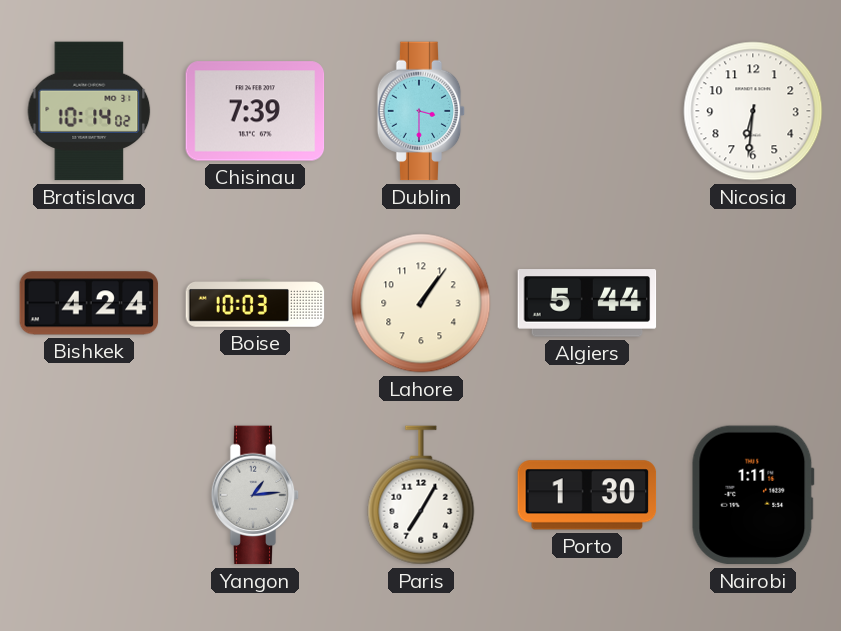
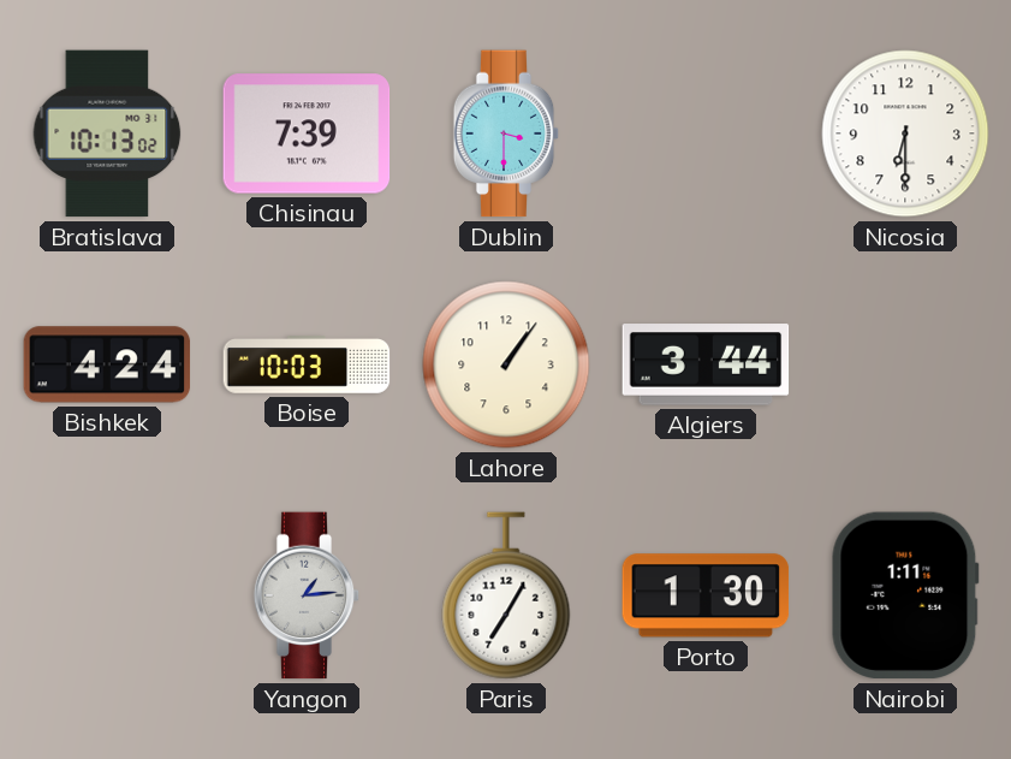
Bratislava: 10:14 -> 10:13
Nicosia: 6:31 -> 6:30
Algiers: 5:44 -> 3:44
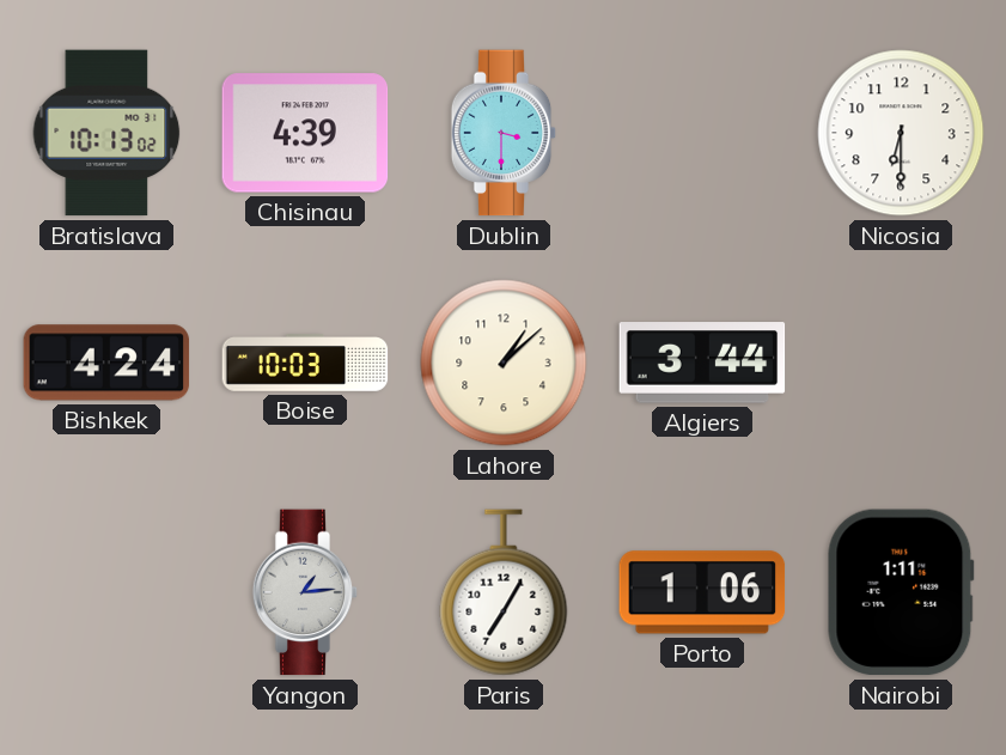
Chisinau: 7:39 -> 4:39
Lahore: 1:06 -> 1:08
Porto: 1:30 -> 1:06
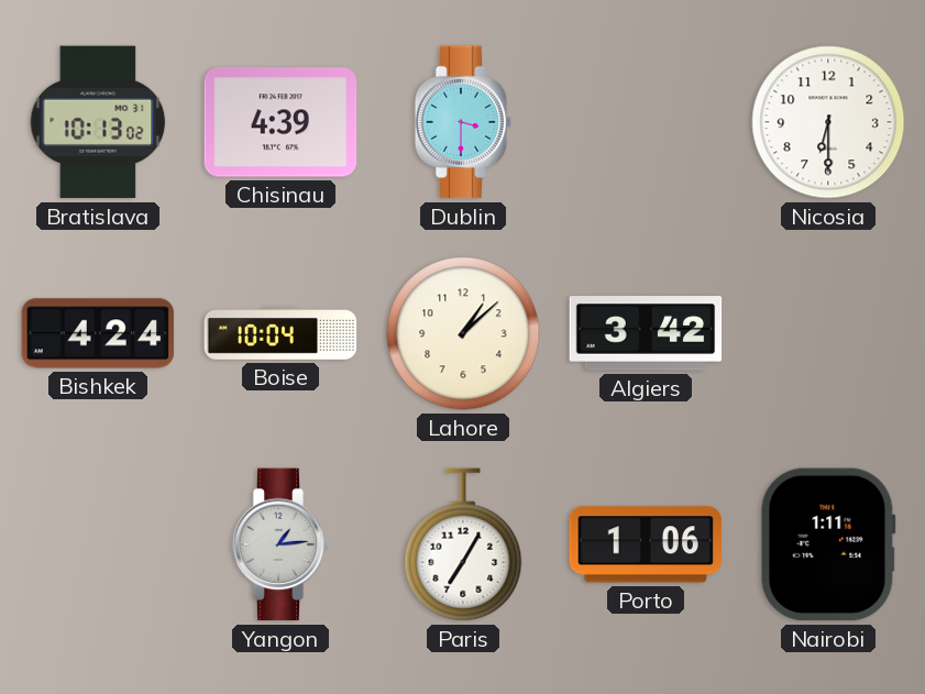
Boise: 10:03 -> 10:04
Algiers: 3:44 -> 3:42
